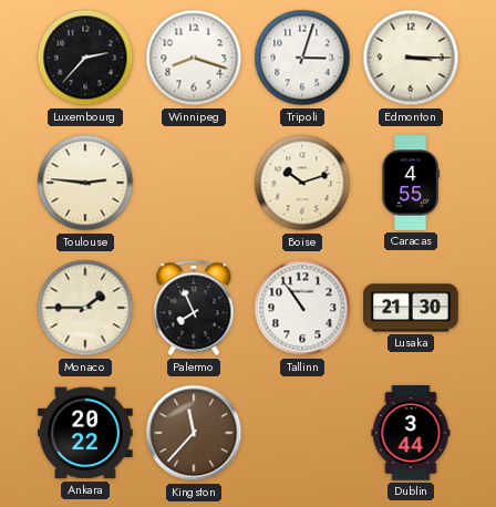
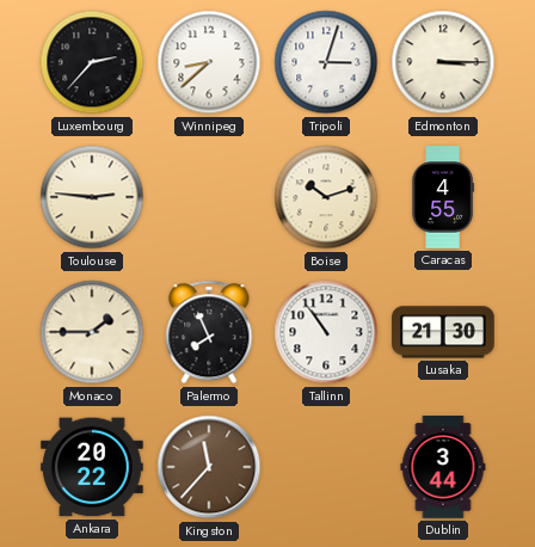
Winnipeg: 8:18 -> 8:38
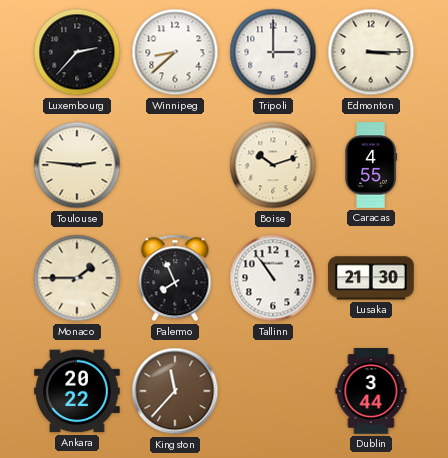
Tripoli: 3:03 -> 3:00
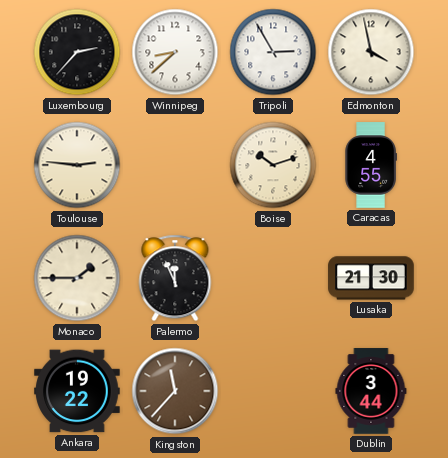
Tripoli: 3:00 -> 2:55
Edmonton: 3:15 -> 3:58
Palermo: 7:56 -> 11:56
Tallinn: 10:54 -> none
Ankara: 20:22 -> 19:22
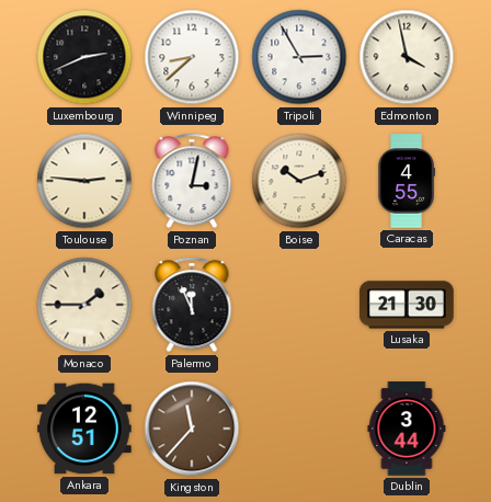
Luxembourg: 2:37 -> 2:41
Poznan: none -> 3:02
Ankara: 19:22 -> 12:51
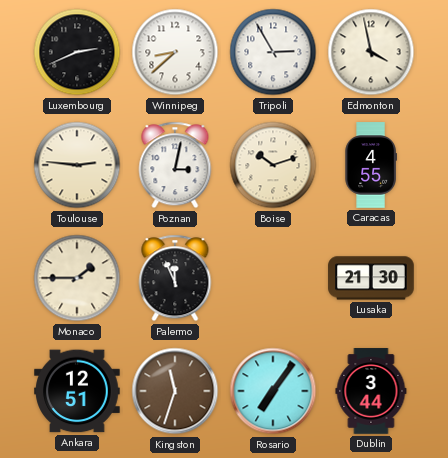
Kingston: 11:37 -> 11:33
Rosario: none -> 7:06
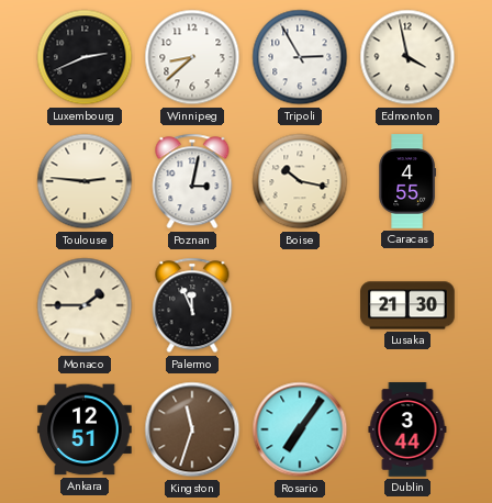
Boise: 10:12 -> 10:17
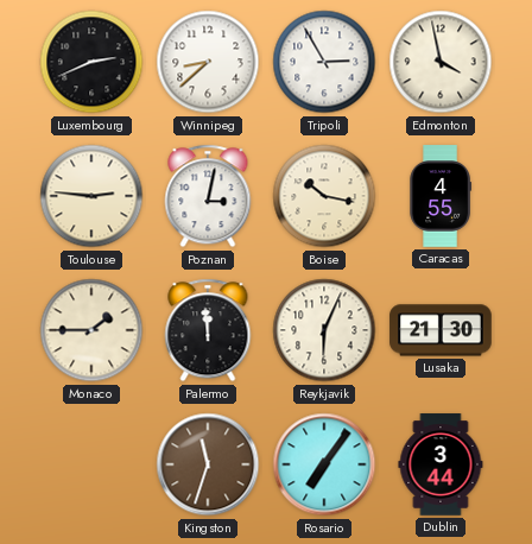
Palermo: 11:56 -> 11:59
Reykjavik: none -> 6:04
Ankara: 12:51 -> none
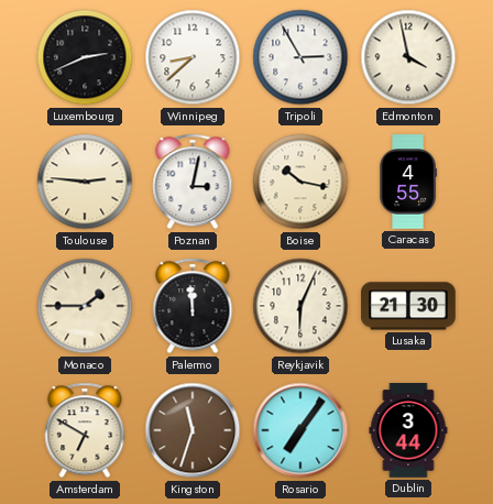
Amsterdam: none -> 6:50
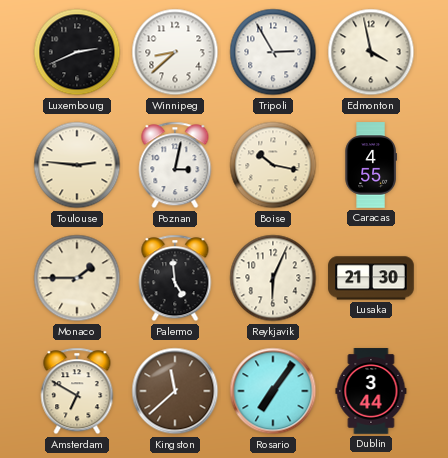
Palermo: 11:59 -> 4:59
Kingston: 11:33 -> 11:38
